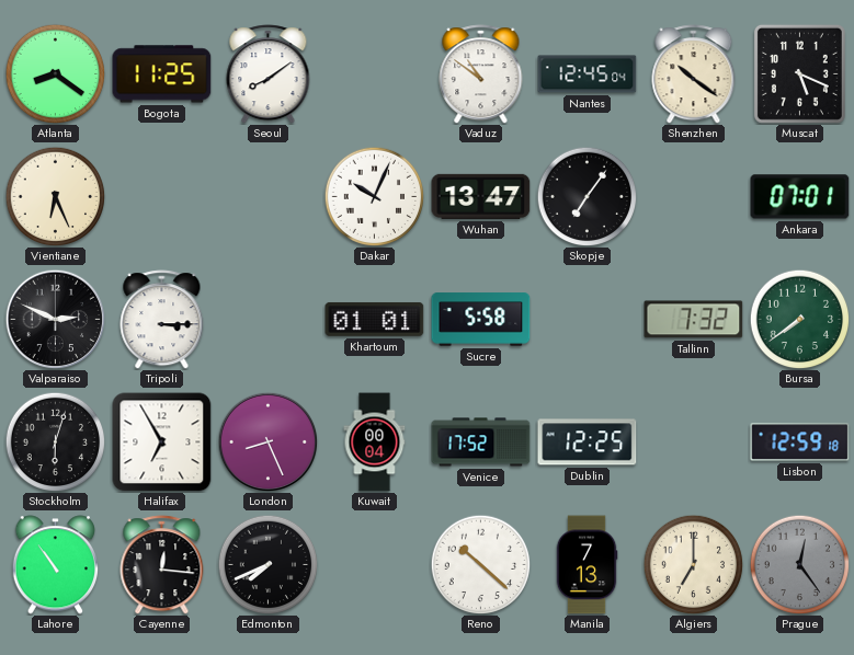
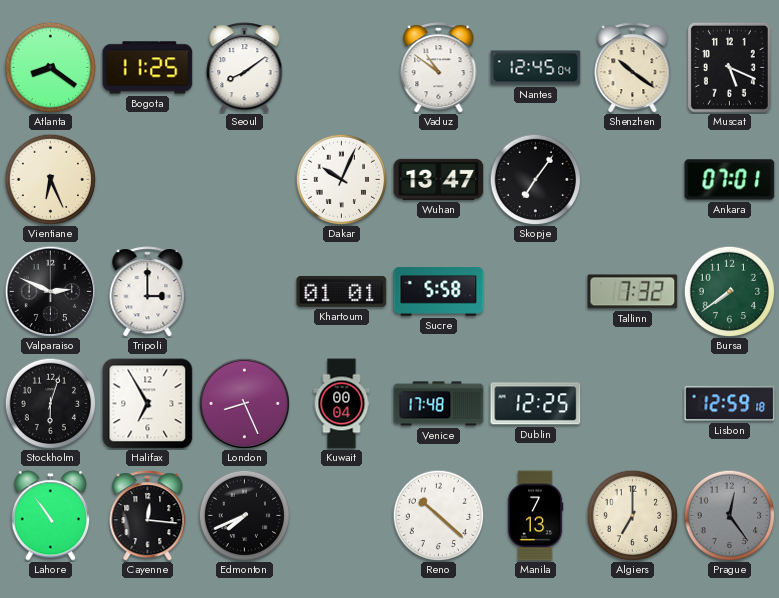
Tripoli: 3:15 -> 3:00
Venice: 17:52 -> 17:48
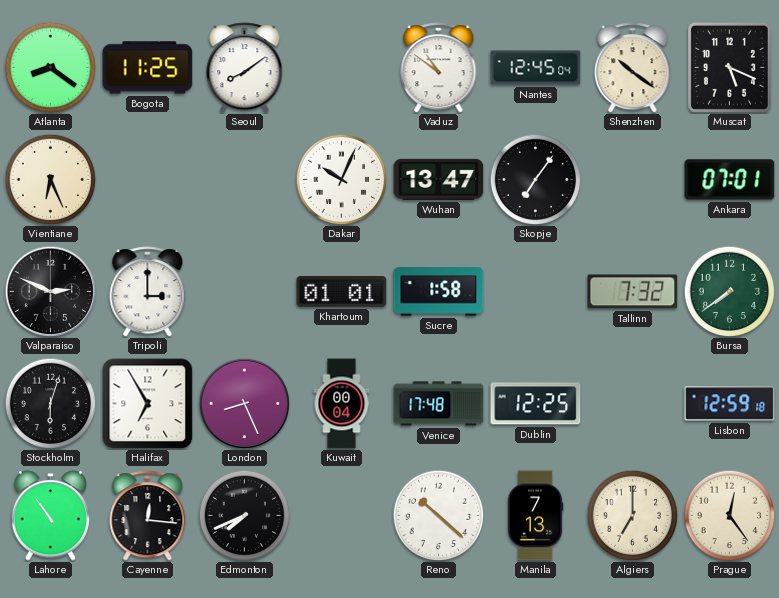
Sucre: 5:58 -> 1:58
Prague dial: grey -> cream
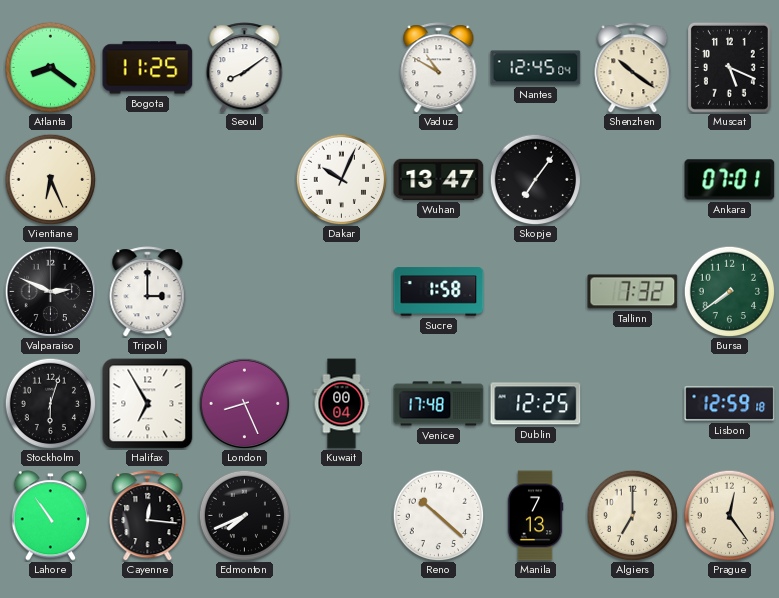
Vaduz: 10:51 -> 10:50
Khartoum: 01:01 -> none
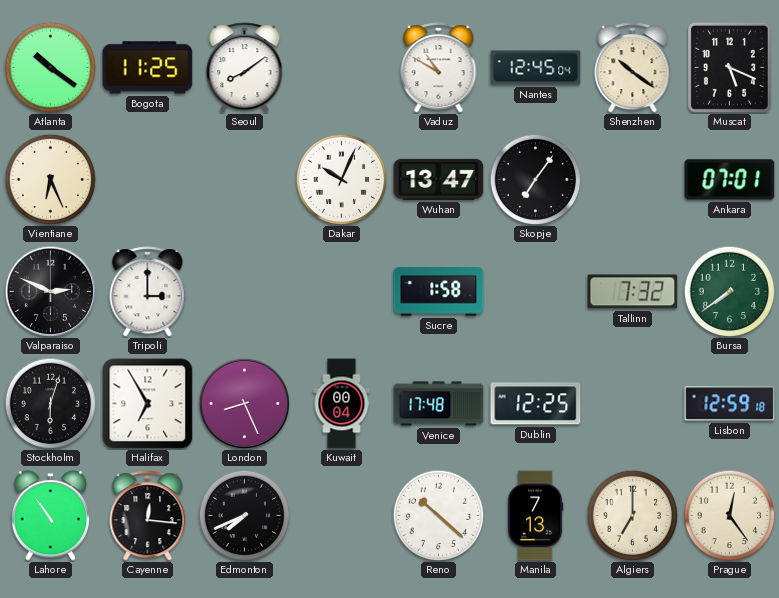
Atlanta: 8:21 -> 10:21
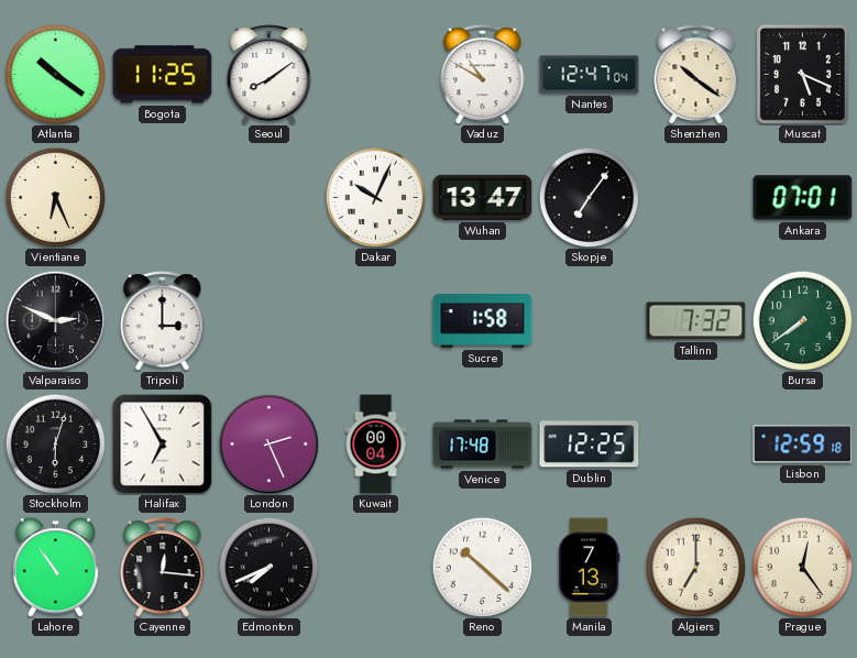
Nantes: 12:45 -> 12:47
London: 8:26 -> 2:26
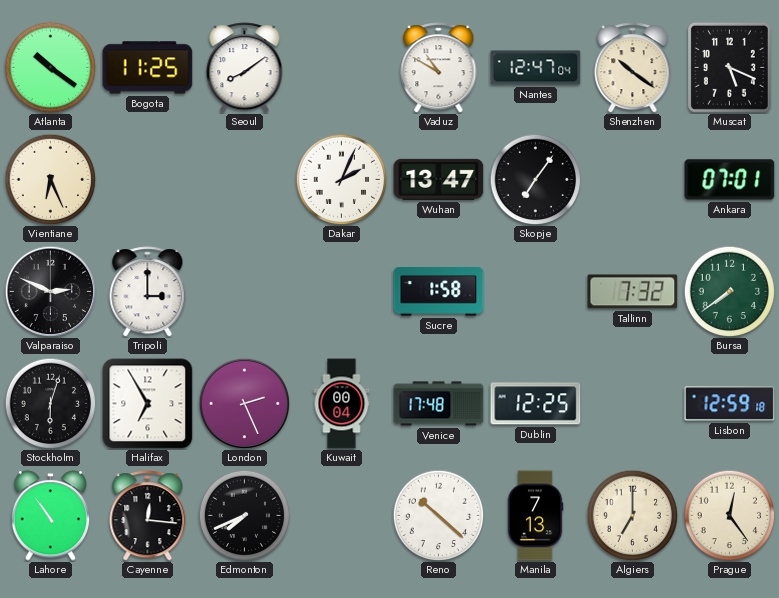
Dakar: 10:04 -> 2:04
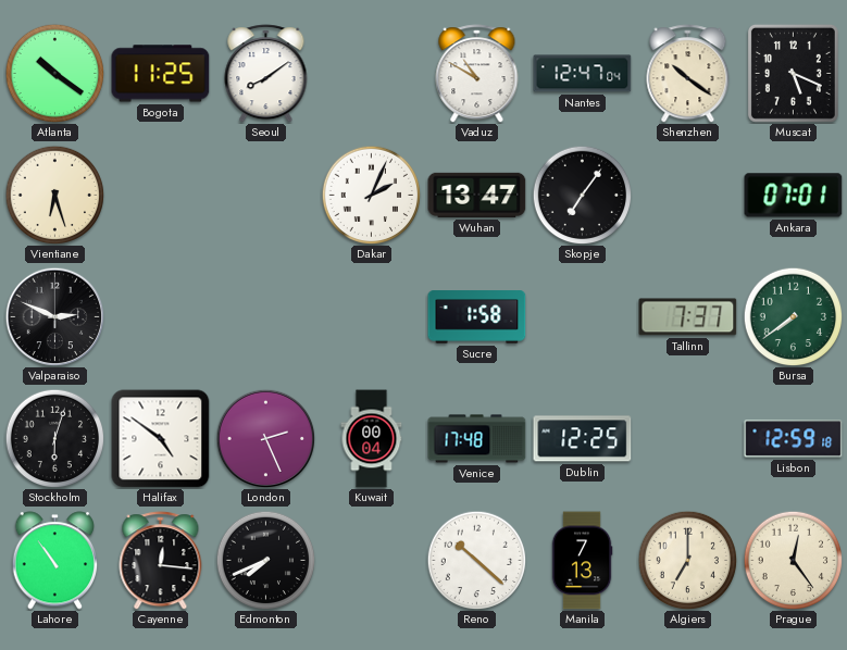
Vientiane: 6:26 -> 6:27
Tripoli: 3:00 -> none
Tallinn: 7:32 -> 7:37
Halifax: 6:55 -> 4:51
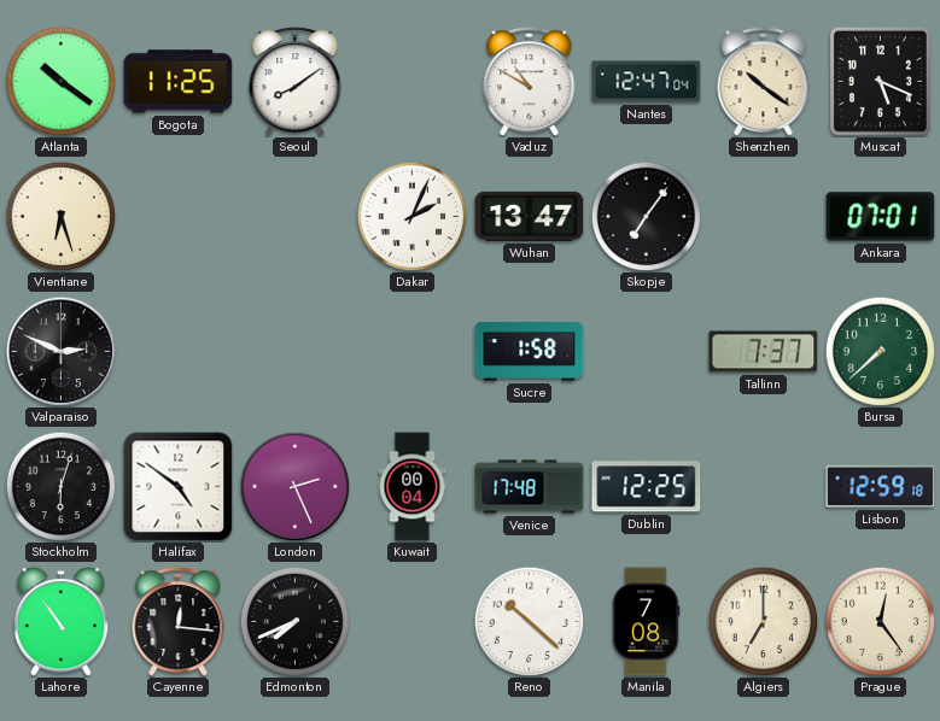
Bursa: 7:39 -> 7:38
Manila: 7:13 -> 7:08
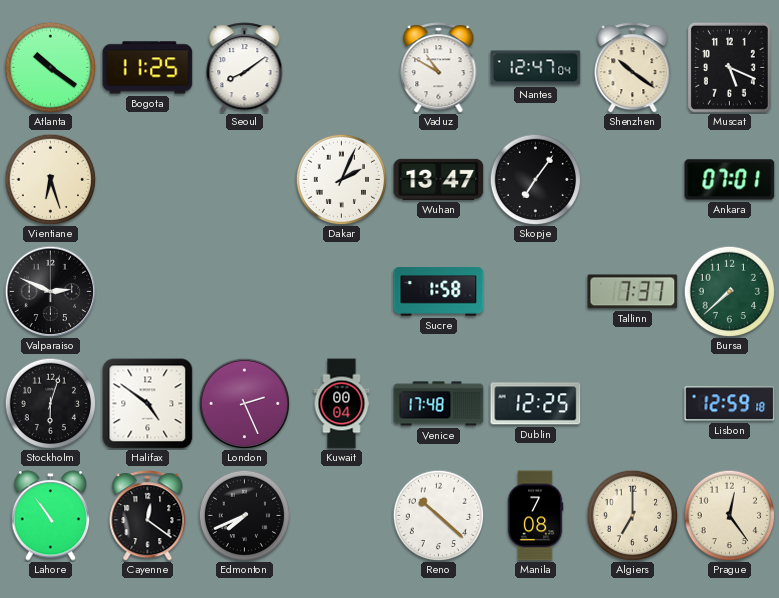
Cayenne: 12:16 -> 12:21
